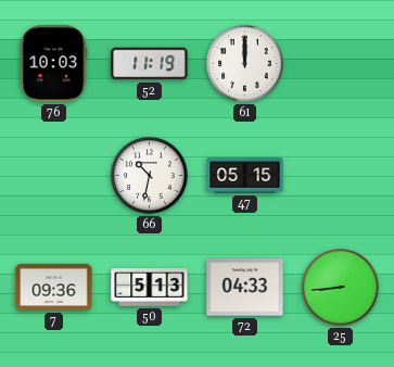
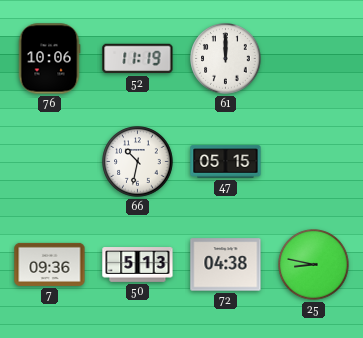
76: 10:03 -> 10:06
72: 04:33 -> 04:38
25: 8:44 -> 8:47
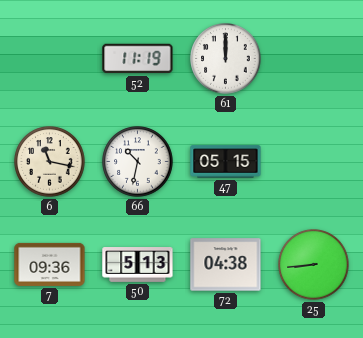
76: 10:06 -> none
6: none -> 11:17
25: 8:47 -> 8:44
